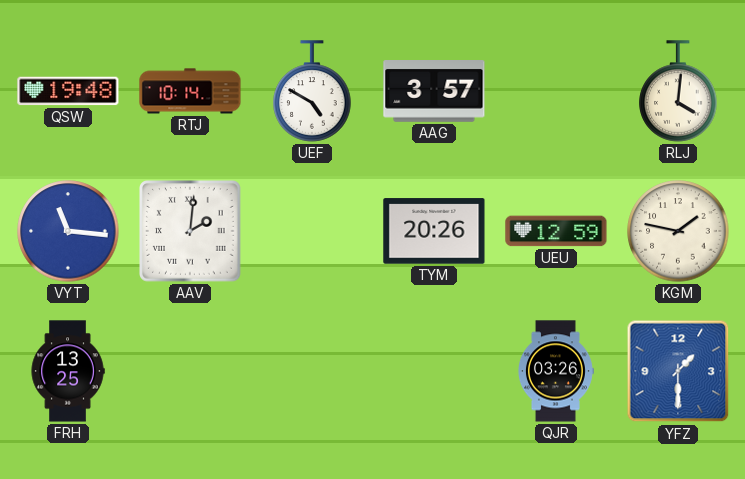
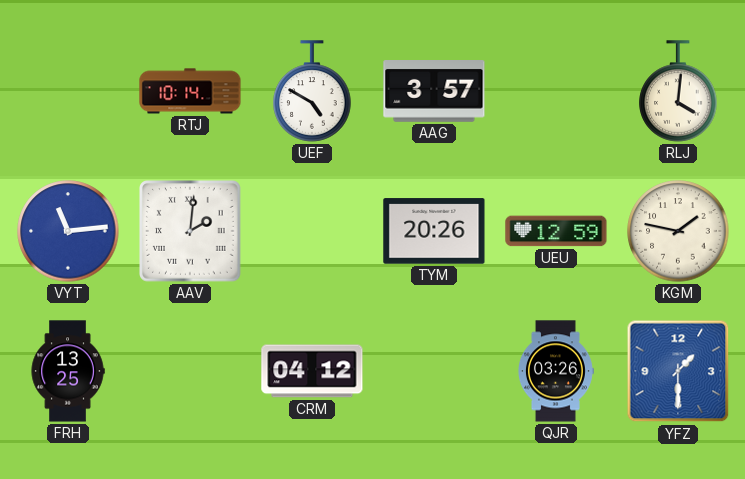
QSW: 19:48 -> none
VYT: 11:16 -> 11:14
CRM: none -> 04:12
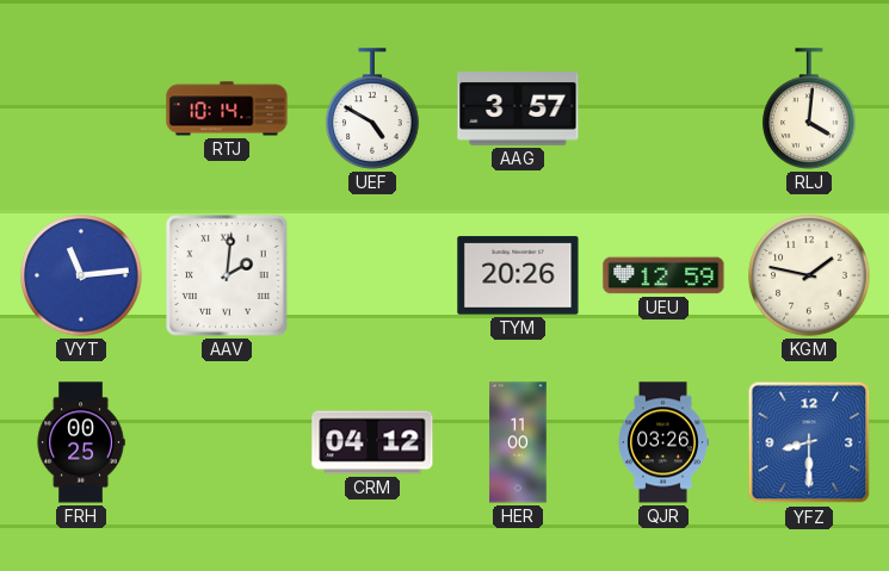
FRH: 13:25 -> 00:25
HER: none -> 11:00
YFZ: 1:30 -> 8:30
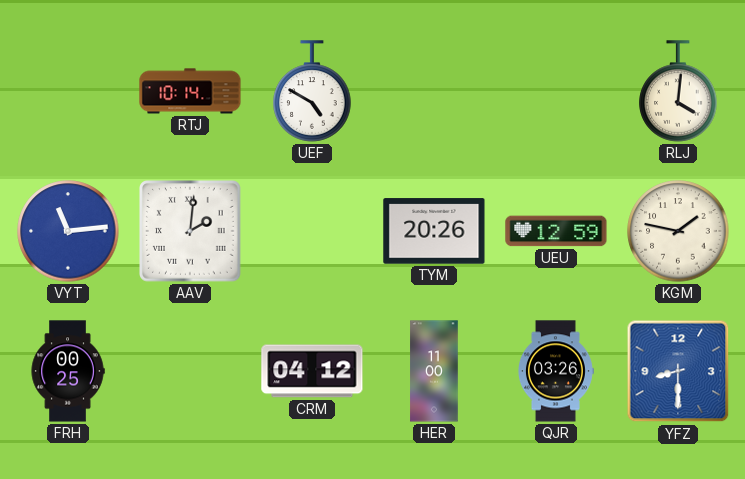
AAG: 3:57 -> none
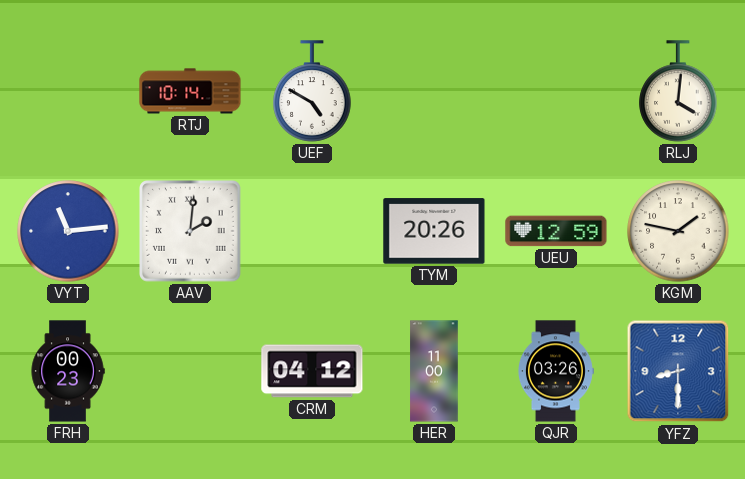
FRH: 00:25 -> 00:23
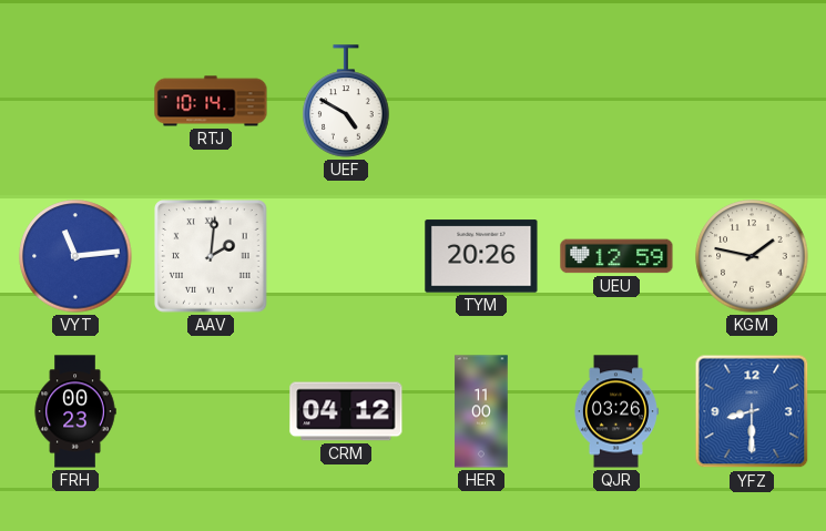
RLJ: 4:01 -> none
